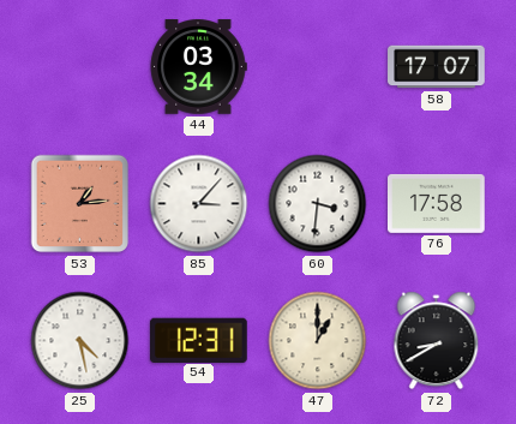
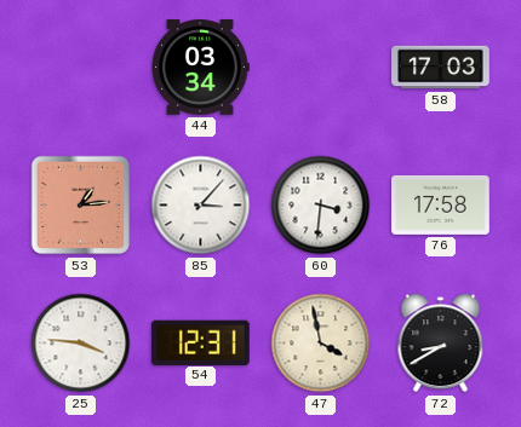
58: 17:07 -> 17:03
25: 4:28 -> 3:46
47: 1:00 -> 3:58
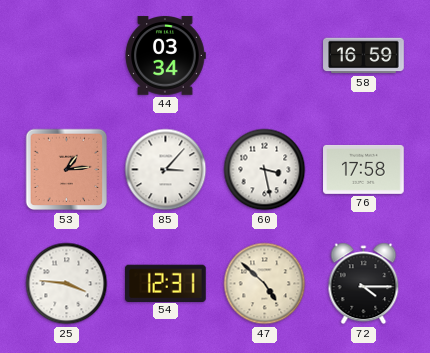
58: 17:03 -> 16:59
60: 3:31 -> 3:28
47: 3:58 -> 4:52
72: 8:40 -> 4:15
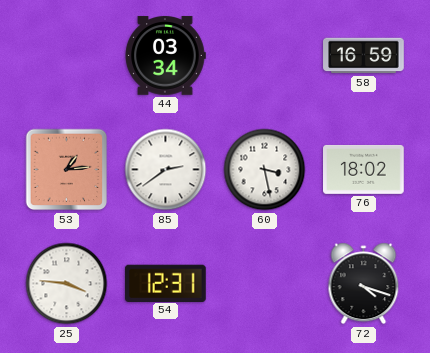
85: 3:07 -> 2:39
76: 17:58 -> 18:02
47: 4:52 -> none
72: 4:15 -> 4:18
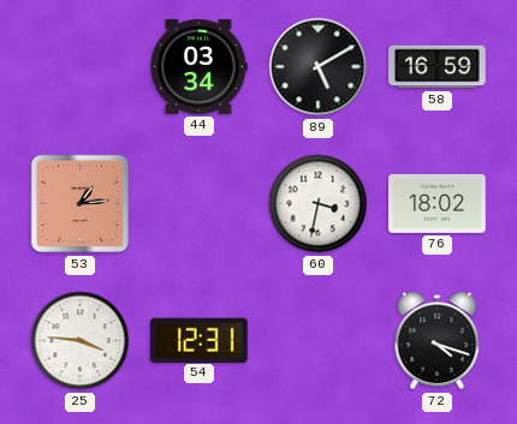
89: none -> 5:10
85: 2:39 -> none
60: 3:28 -> 3:32
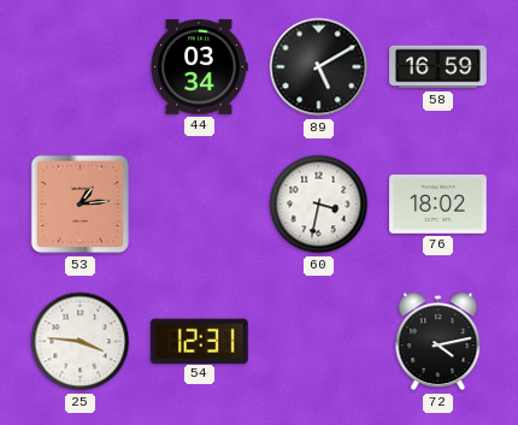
72: 4:18 -> 4:13
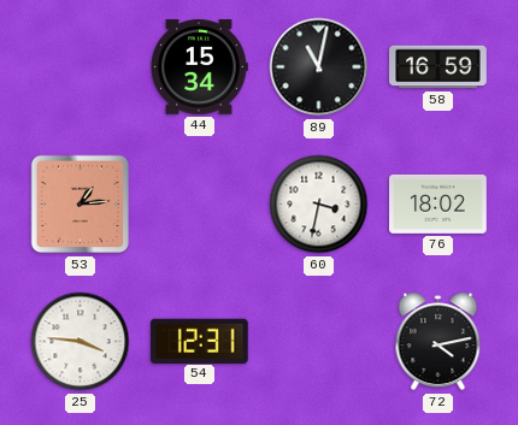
44: 03:34 -> 15:34
89: 5:10 -> 11:02
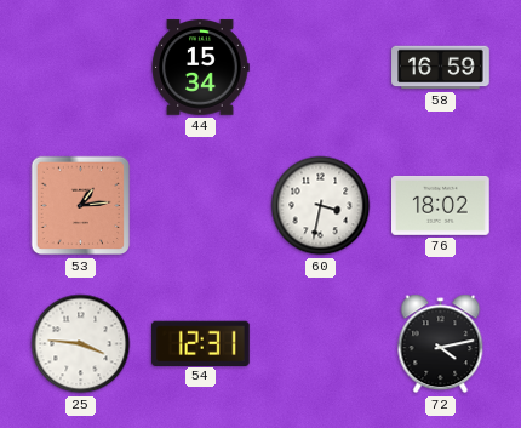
89: 11:02 -> none
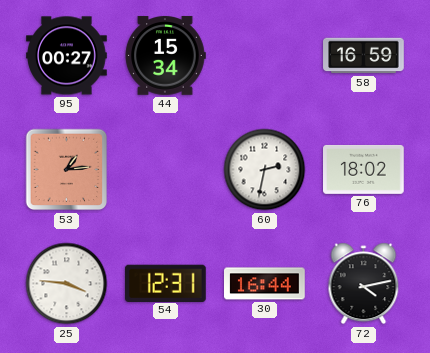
95: none -> 00:27
60: 3:32 -> 2:32
30: none -> 16:44
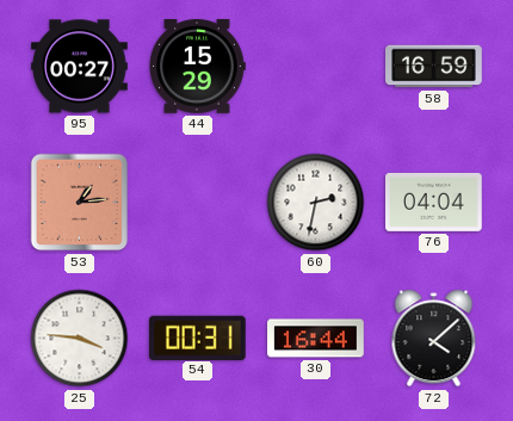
44: 15:34 -> 15:29
76: 18:02 -> 04:04
54: 12:31 -> 00:31
72: 4:13 -> 4:08
